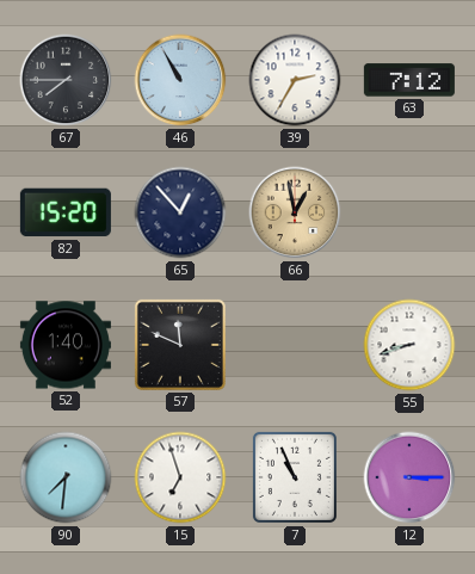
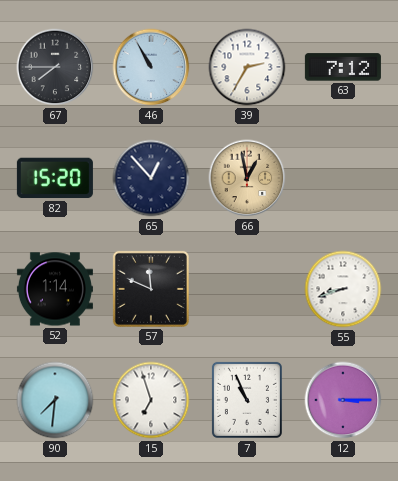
52: 1:40 -> 1:14
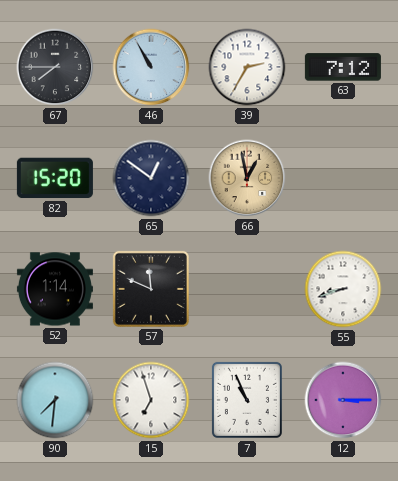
65: 12:53 -> 12:51
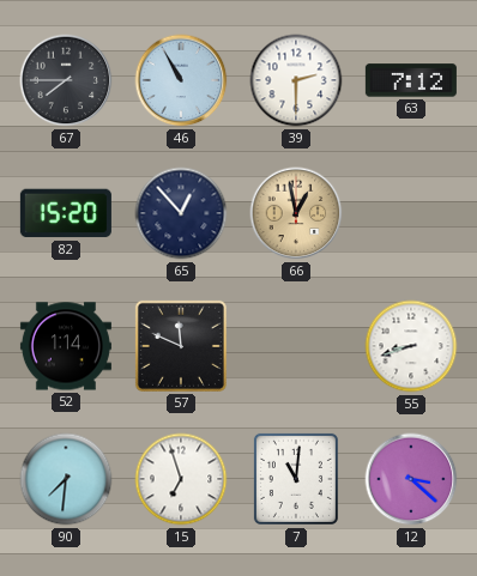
39: 2:35 -> 2:30
65: 12:51 -> 12:53
7: 10:56 -> 11:01
12: 3:15 -> 3:22
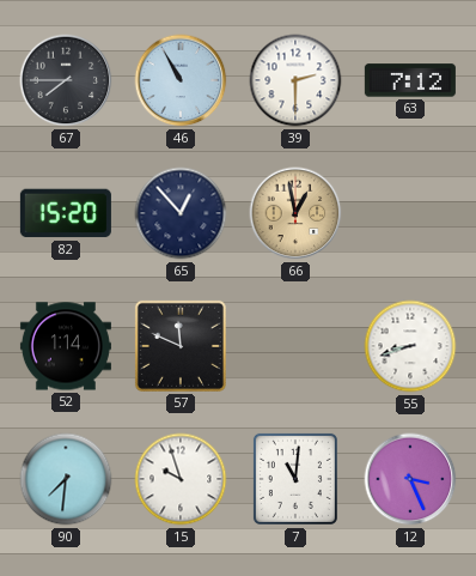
15: 6:57 -> 9:57
12: 3:22 -> 3:26
